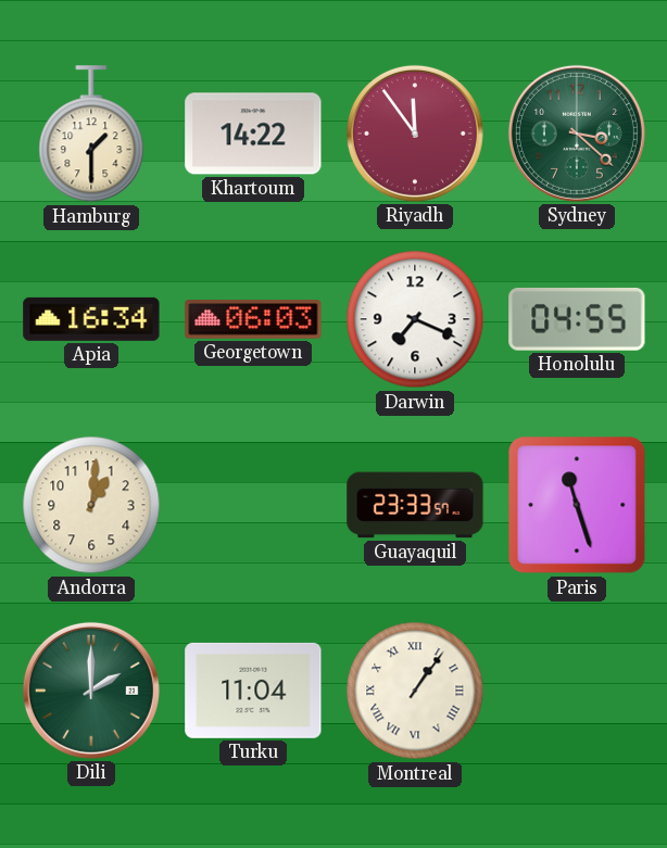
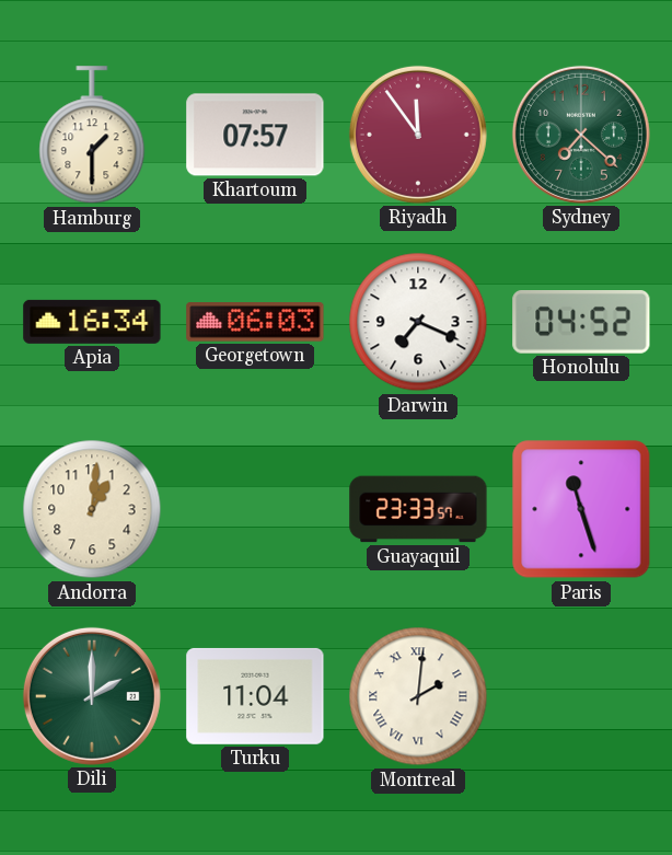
Khartoum: 14:22 -> 07:57
Sydney: 3:22 -> 7:22
Honolulu: 04:55 -> 04:52
Montreal: 1:06 -> 2:01
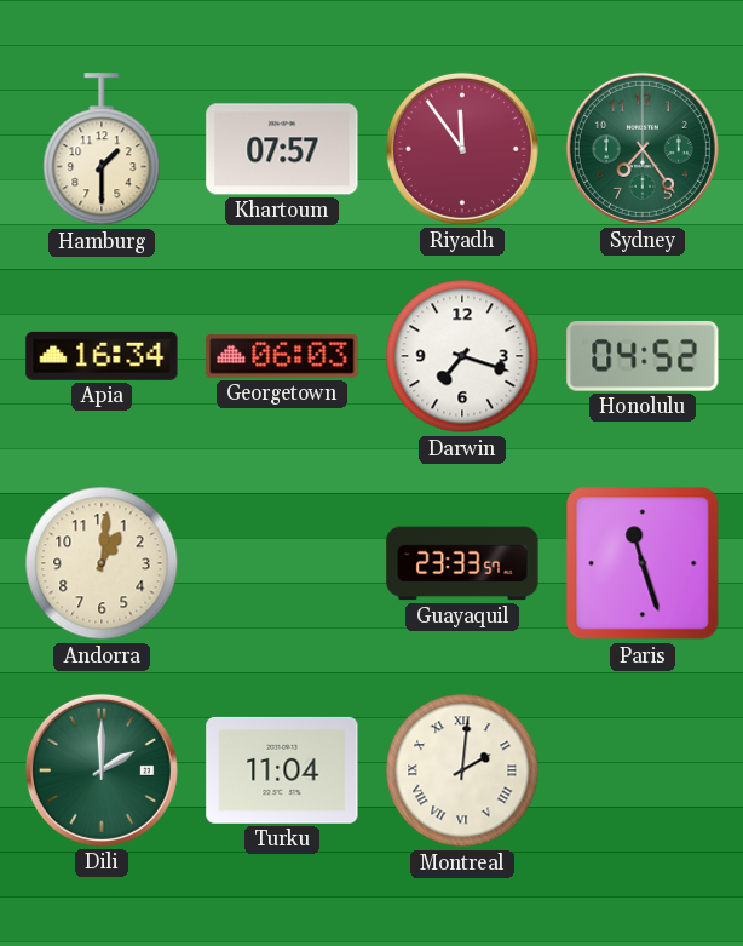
Sydney: 7:22 -> 7:24
Darwin: 7:19 -> 7:18
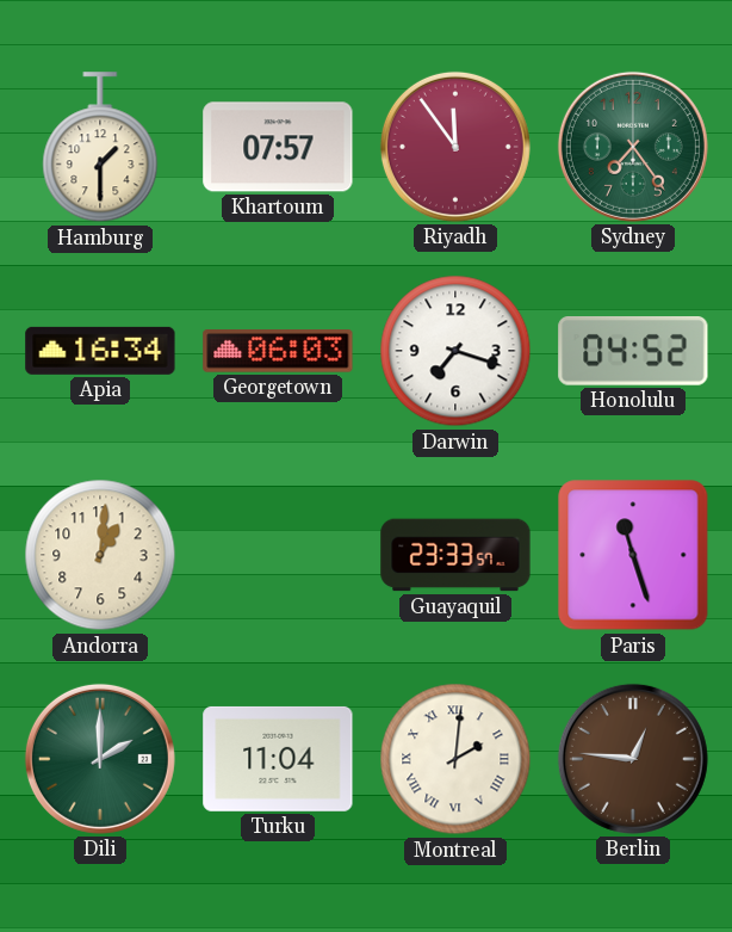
Berlin: none -> 12:46
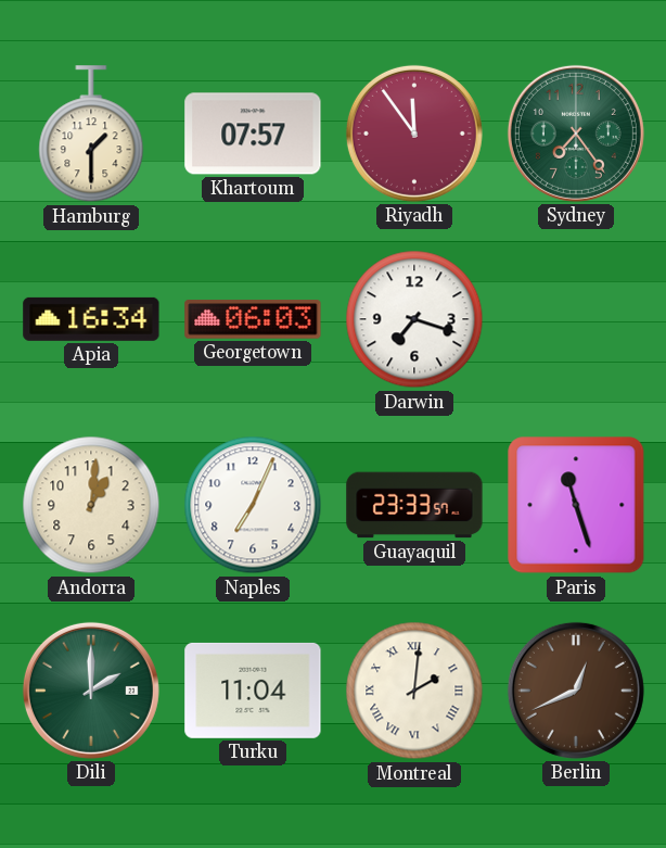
Honolulu: 04:52 -> none
Naples: none -> 7:04
Berlin: 12:46 -> 12:41
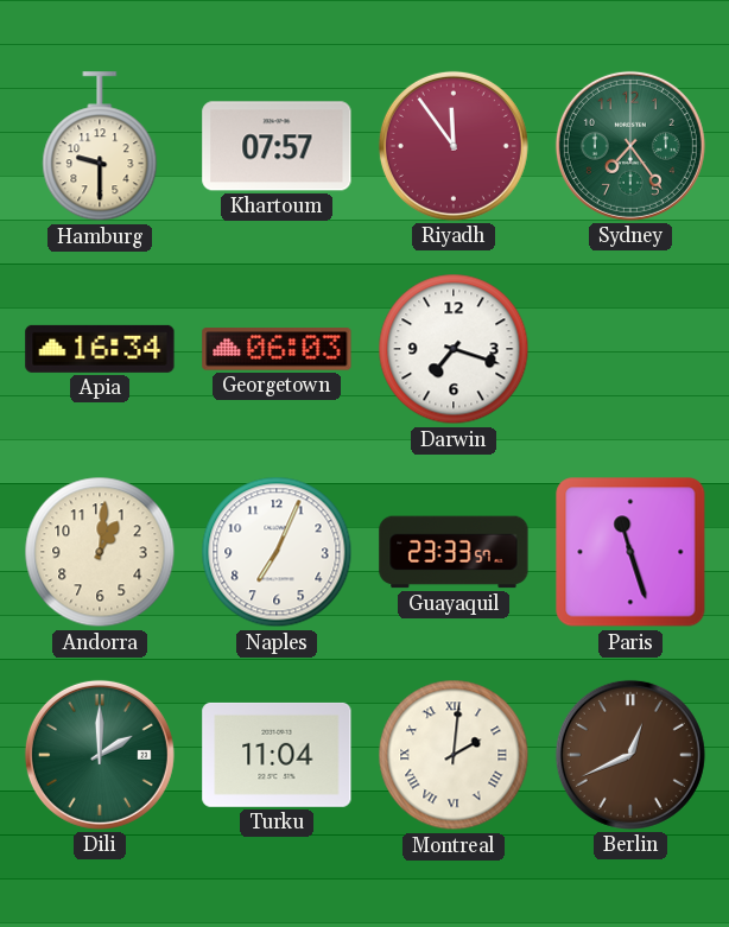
Hamburg: 1:30 -> 9:30
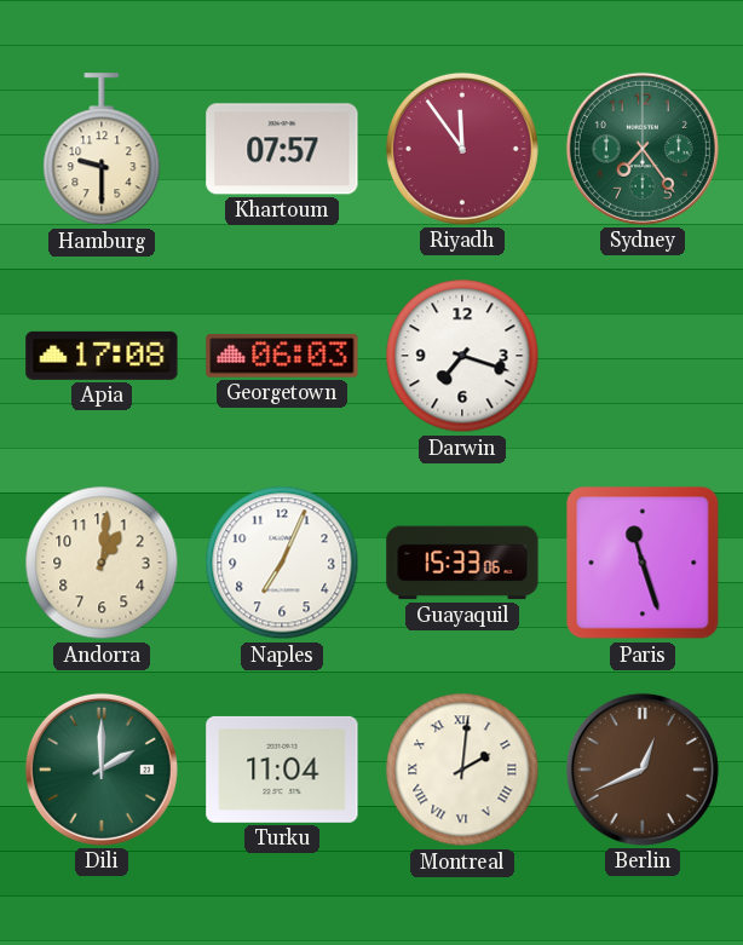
Apia: 16:34 -> 17:08
Guayaquil: 23:33 -> 15:33
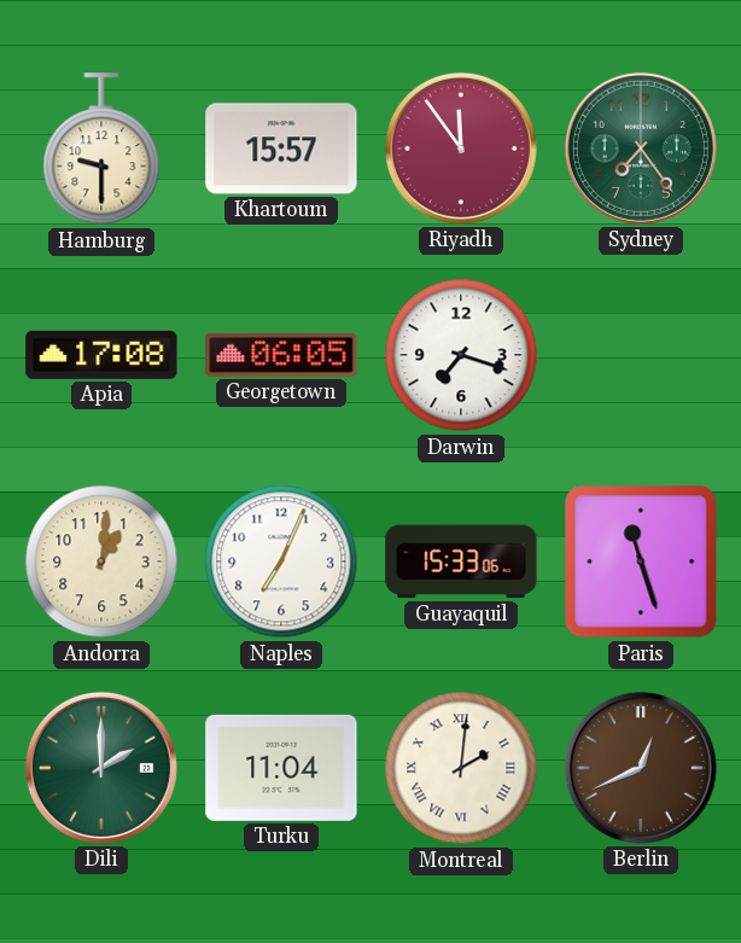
Khartoum: 07:57 -> 15:57
Georgetown: 06:03 -> 06:05
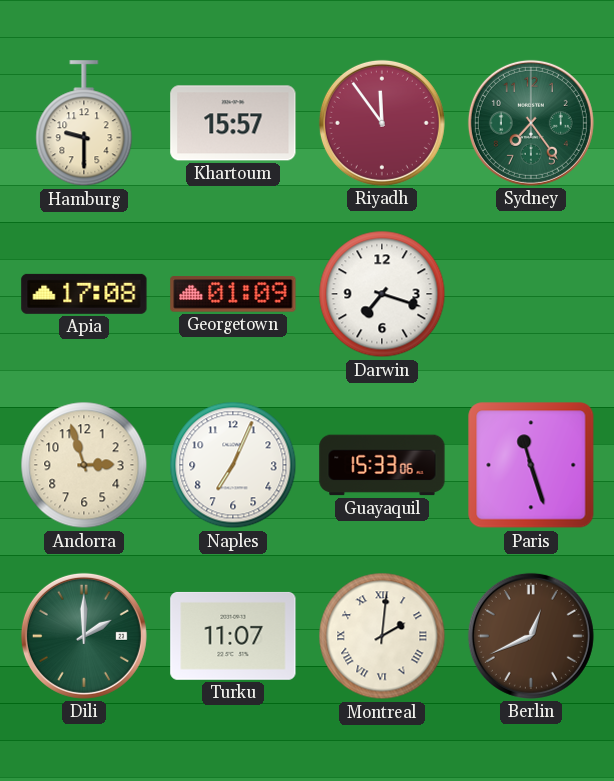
Georgetown: 06:05 -> 01:09
Andorra: 1:01 -> 2:57
Turku: 11:04 -> 11:07
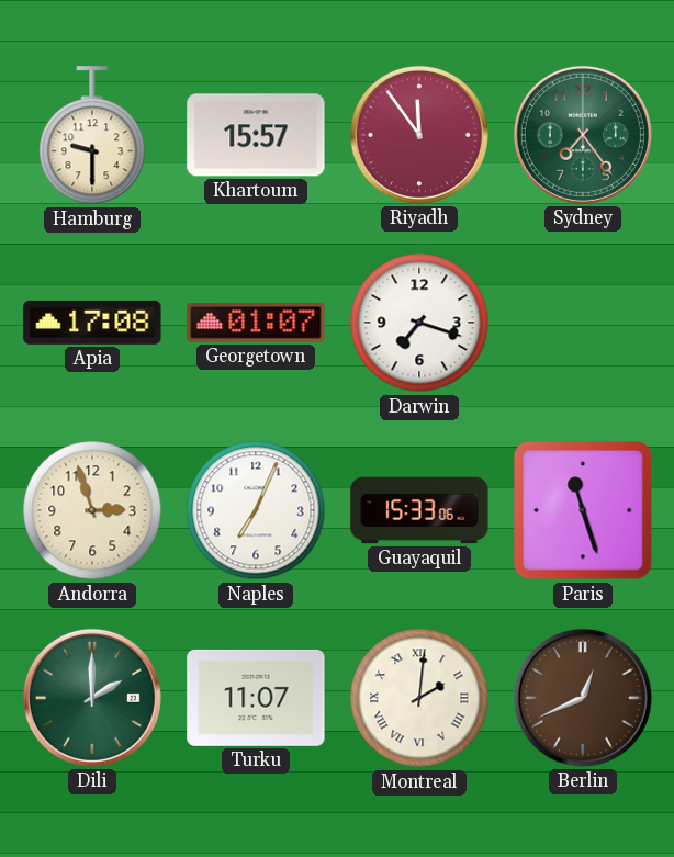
Georgetown: 01:09 -> 01:07
